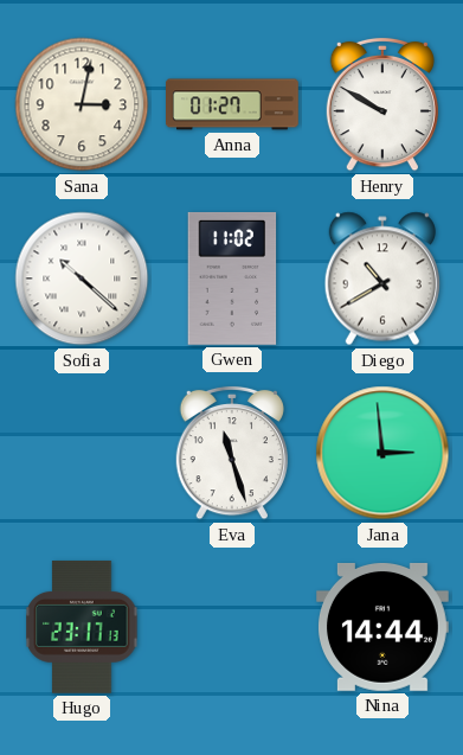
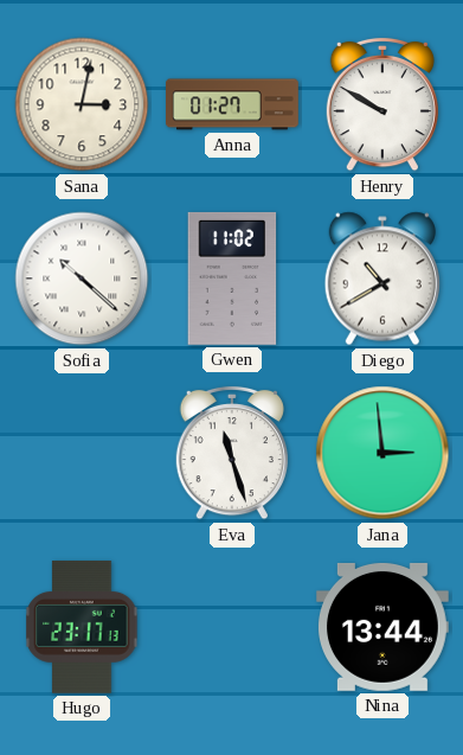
Nina: 14:44 -> 13:44
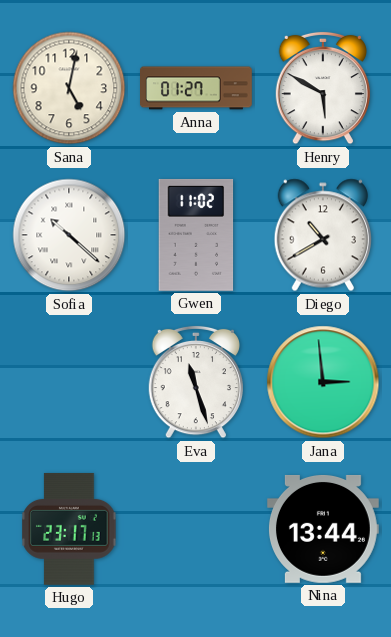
Sana: 3:02 -> 5:02
Henry: 9:50 -> 5:50
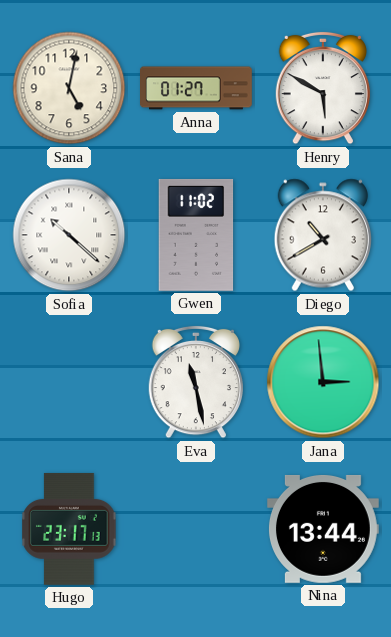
Eva: 11:27 -> 11:28
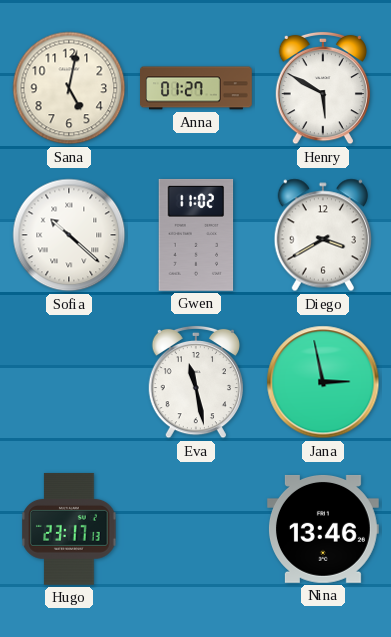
Diego: 10:40 -> 3:40
Jana: 2:59 -> 2:58
Nina: 13:44 -> 13:46
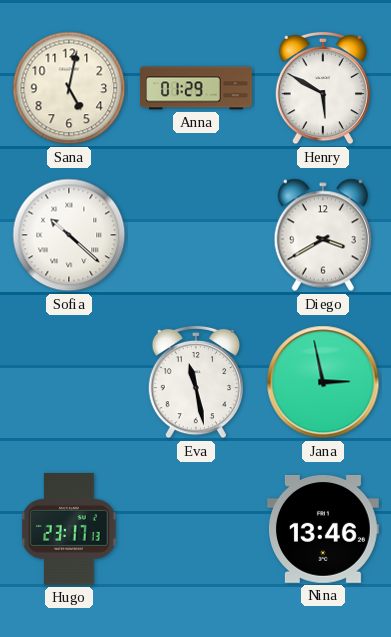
Anna: 01:27 -> 01:29
Gwen: 11:02 -> none
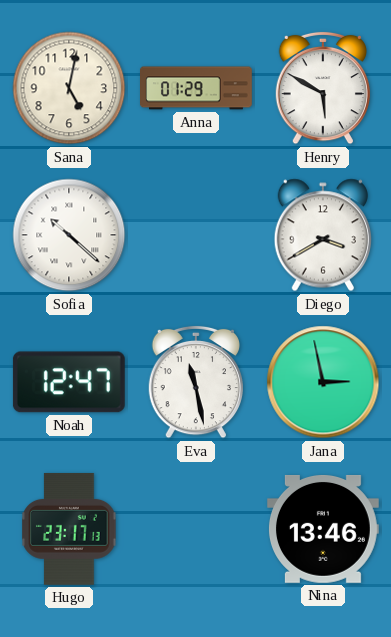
Noah: none -> 12:47
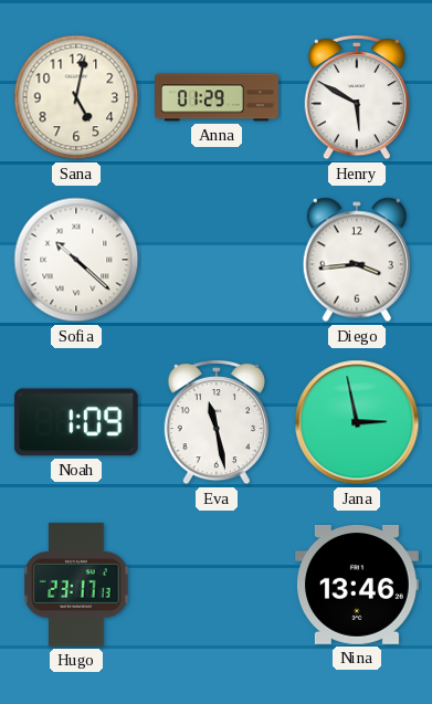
Diego: 3:40 -> 3:44
Noah: 12:47 -> 1:09
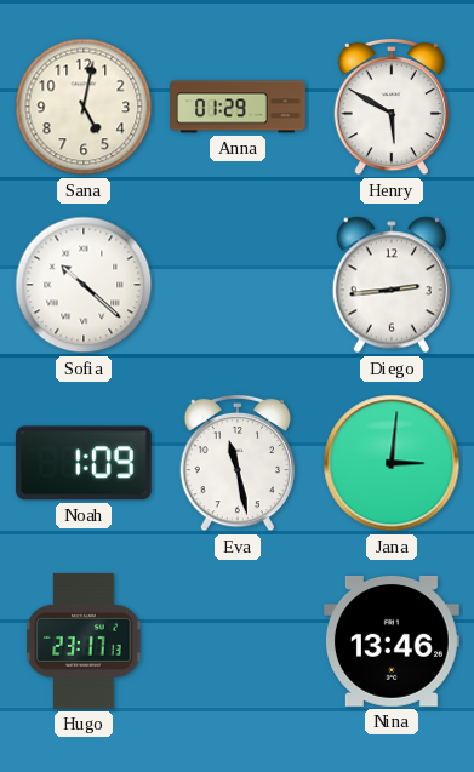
Diego: 3:44 -> 2:44
Jana: 2:58 -> 3:01
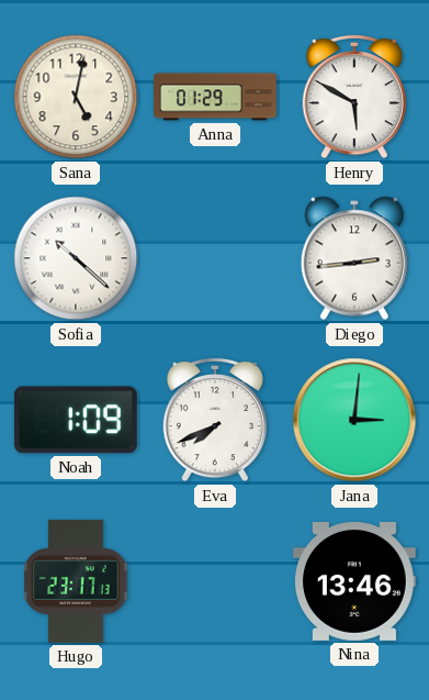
Eva: 11:28 -> 7:41
